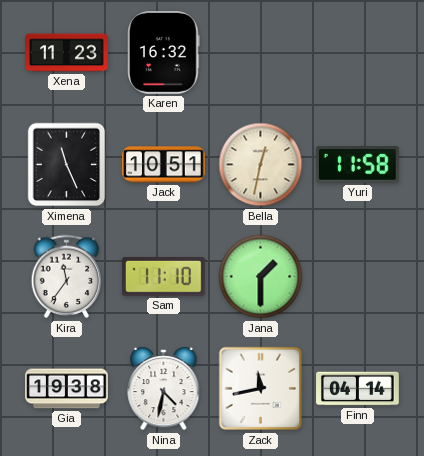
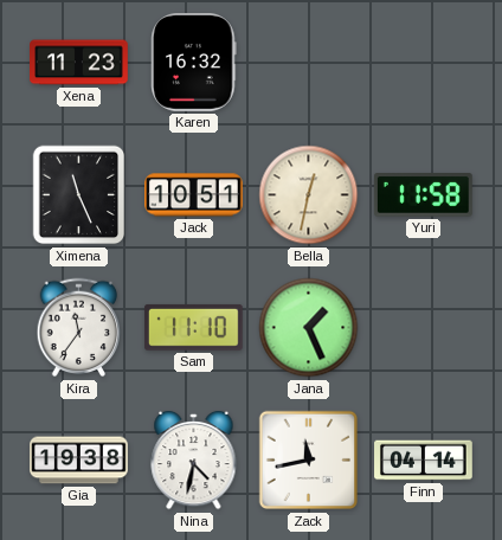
Jana: 1:30 -> 1:26
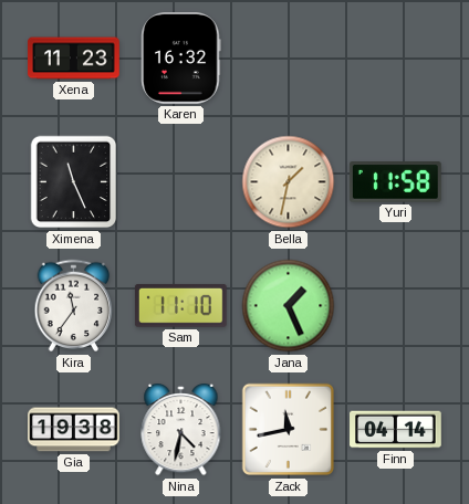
Jack: 10:51 -> none
Bella: 12:32 -> 1:32
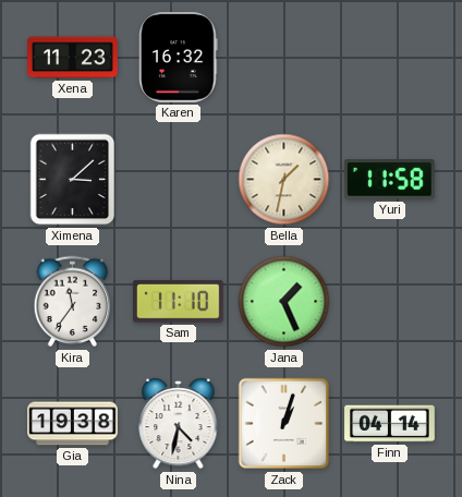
Ximena: 11:26 -> 3:08
Zack: 11:43 -> 1:03
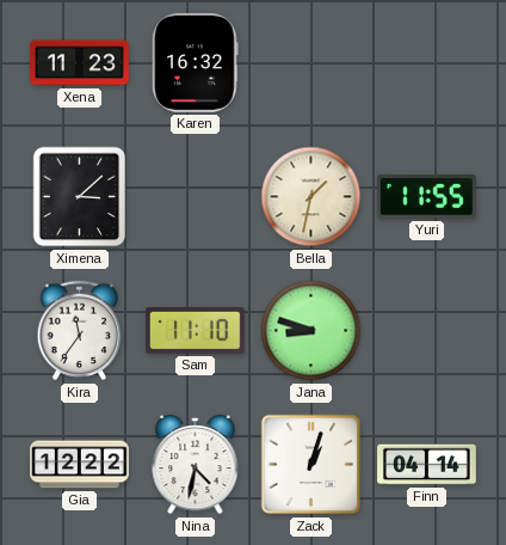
Yuri: 11:58 -> 11:55
Jana: 1:26 -> 8:48
Gia: 19:38 -> 12:22
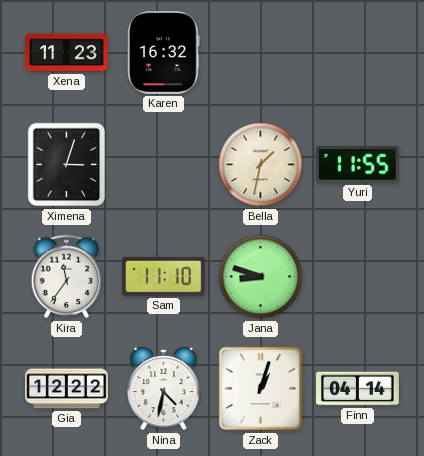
Ximena: 3:08 -> 3:03
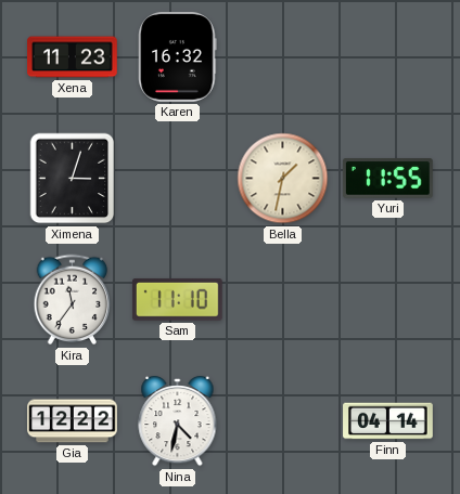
Jana: 8:48 -> none
Zack: 1:03 -> none
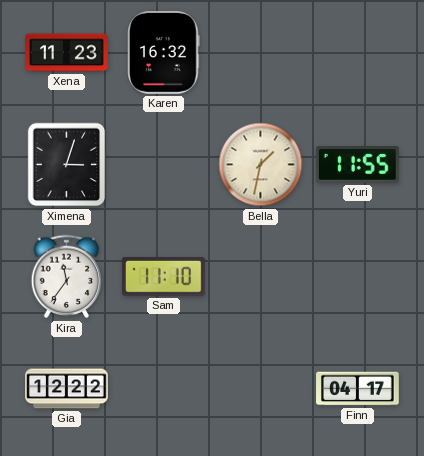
Nina: 4:32 -> none
Finn: 04:14 -> 04:17
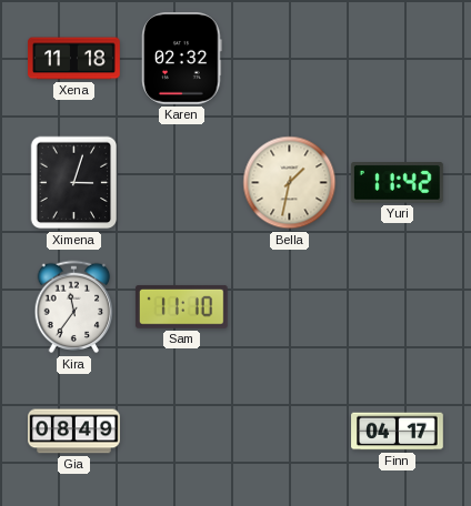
Xena: 11:23 -> 11:18
Karen: 16:32 -> 02:32
Yuri: 11:55 -> 11:42
Gia: 12:22 -> 08:49
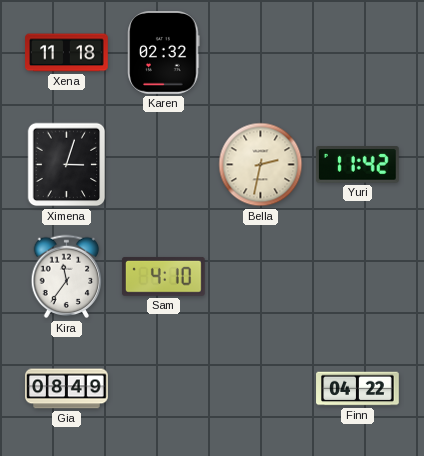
Bella: 1:32 -> 2:32
Sam: 11:10 -> 4:10
Finn: 04:17 -> 04:22
